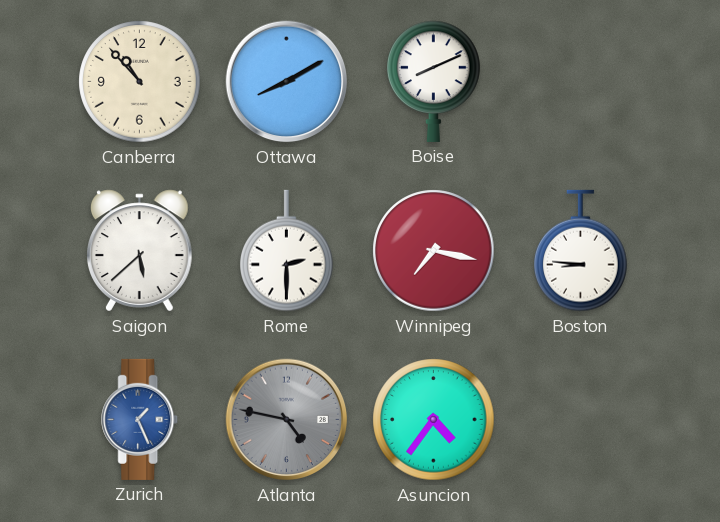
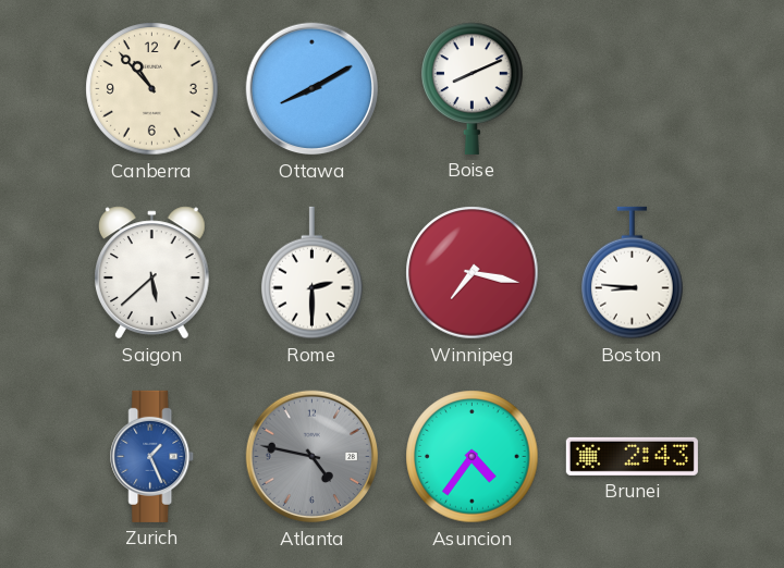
Brunei: none -> 2:43
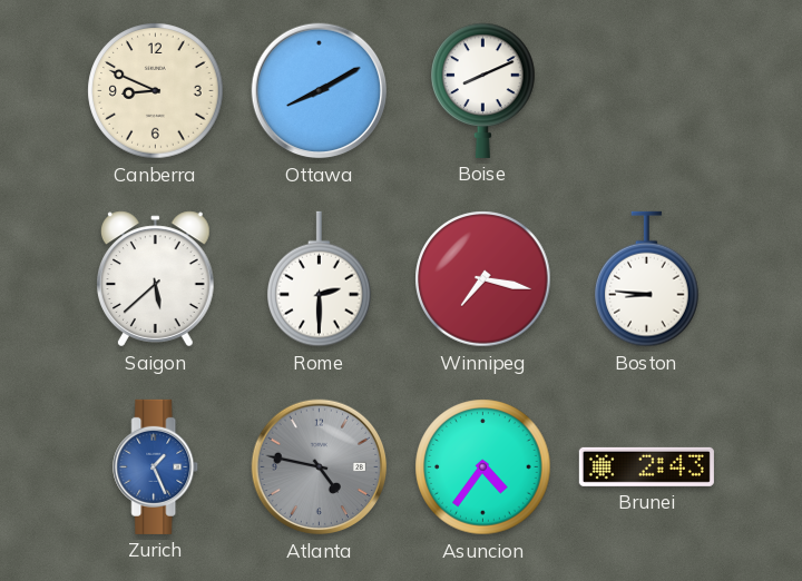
Canberra: 10:53 -> 8:49
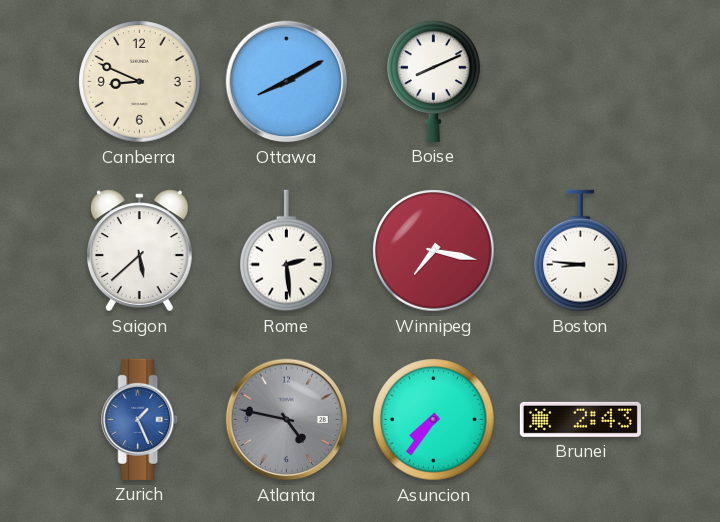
Rome: 2:30 -> 2:29
Asuncion: 4:36 -> 7:36
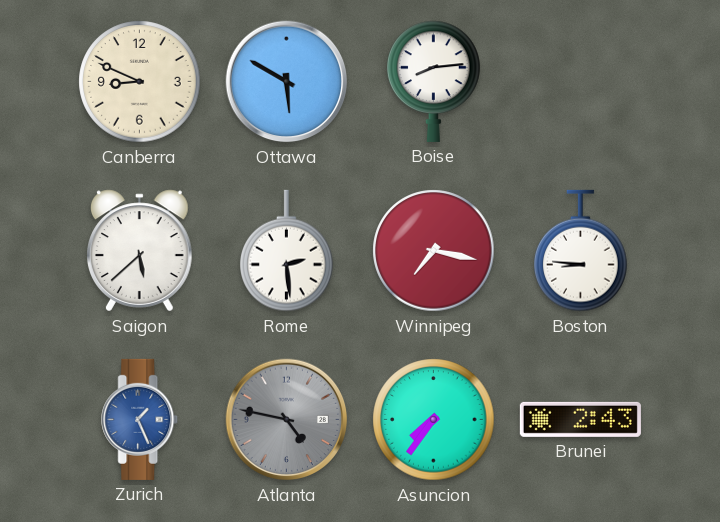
Ottawa: 8:10 -> 5:50
Boise: 8:11 -> 8:14
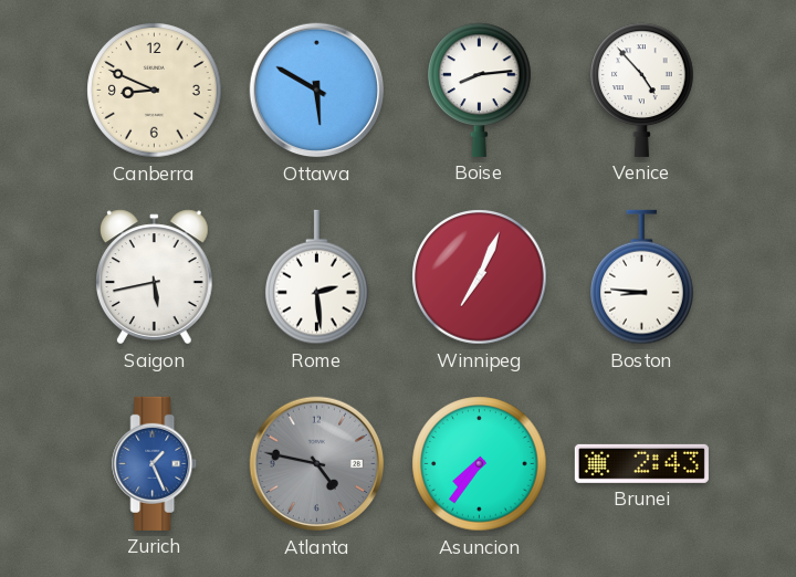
Venice: none -> 4:53
Saigon: 5:38 -> 5:43
Winnipeg: 7:17 -> 7:04
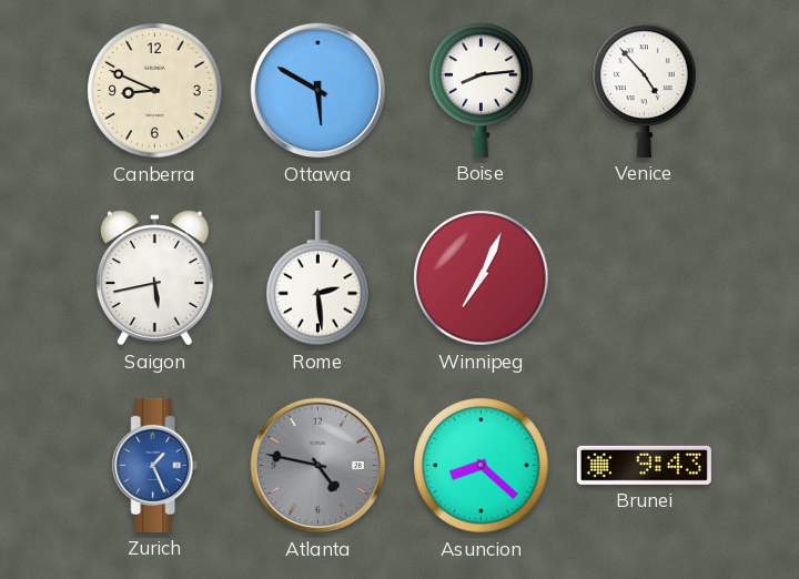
Boston: 8:46 -> none
Asuncion: 7:36 -> 8:22
Brunei: 2:43 -> 9:43
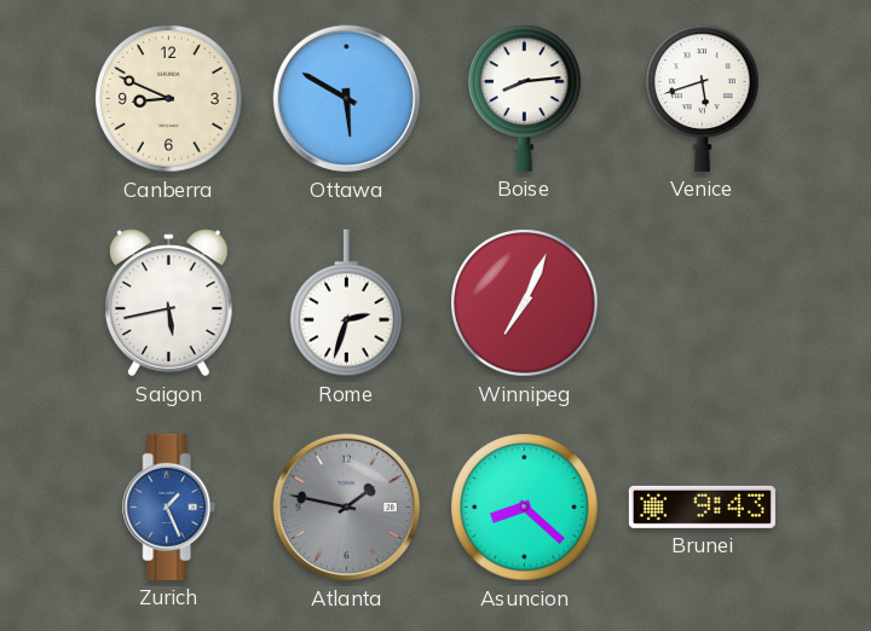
Venice: 4:53 -> 5:42
Rome: 2:29 -> 2:33
Atlanta: 4:47 -> 1:47
